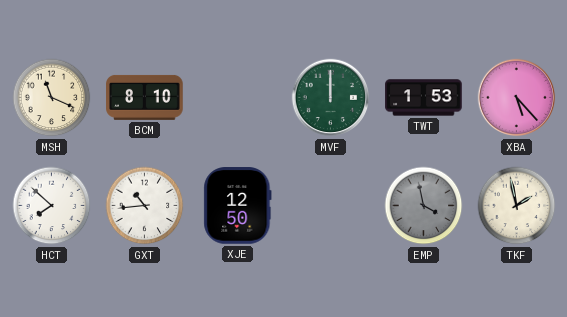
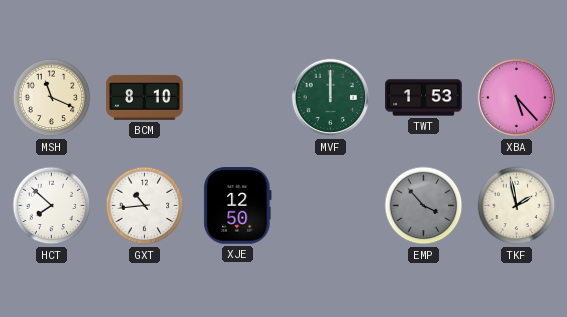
EMP: 3:58 -> 3:53
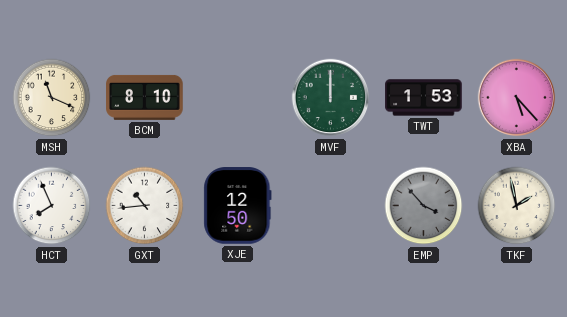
HCT: 7:52 -> 7:56
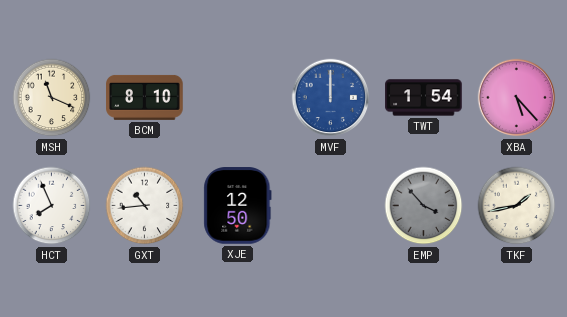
MVF dial: green -> blue
TWT: 1:53 -> 1:54
TKF: 1:58 -> 1:43
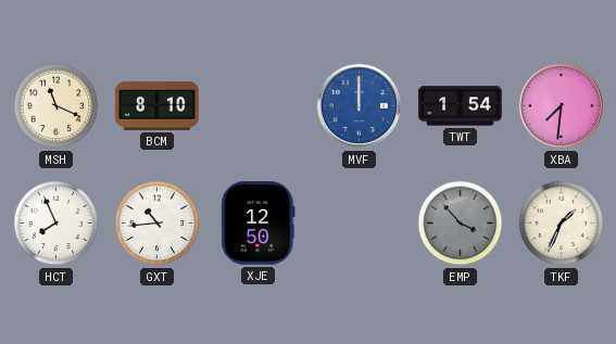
XBA: 5:23 -> 7:31
TKF: 1:43 -> 1:34
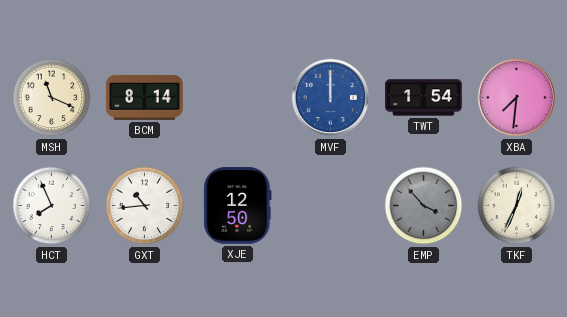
BCM: 8:10 -> 8:14
TKF: 1:34 -> 12:34
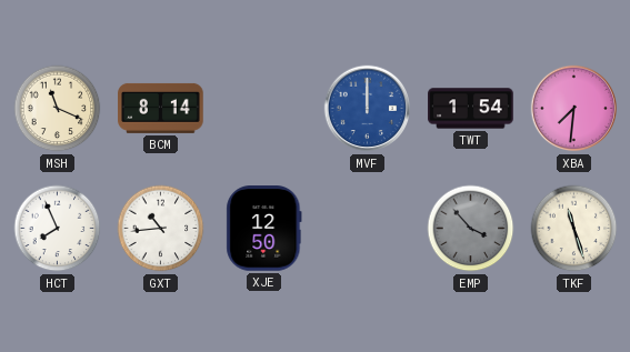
TKF: 12:34 -> 11:27
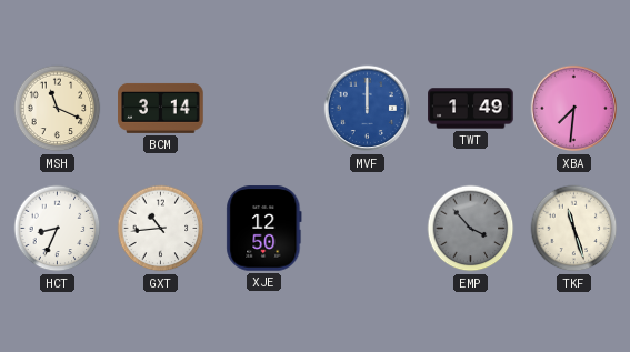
BCM: 8:14 -> 3:14
TWT: 1:54 -> 1:49
HCT: 7:56 -> 8:34
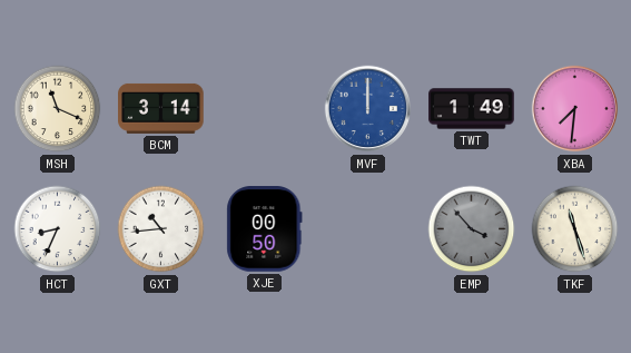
XJE: 12:50 -> 00:50
